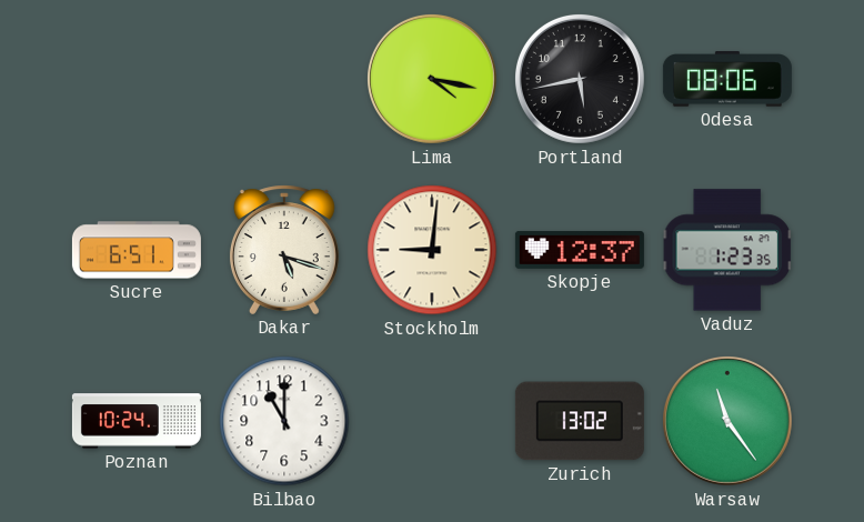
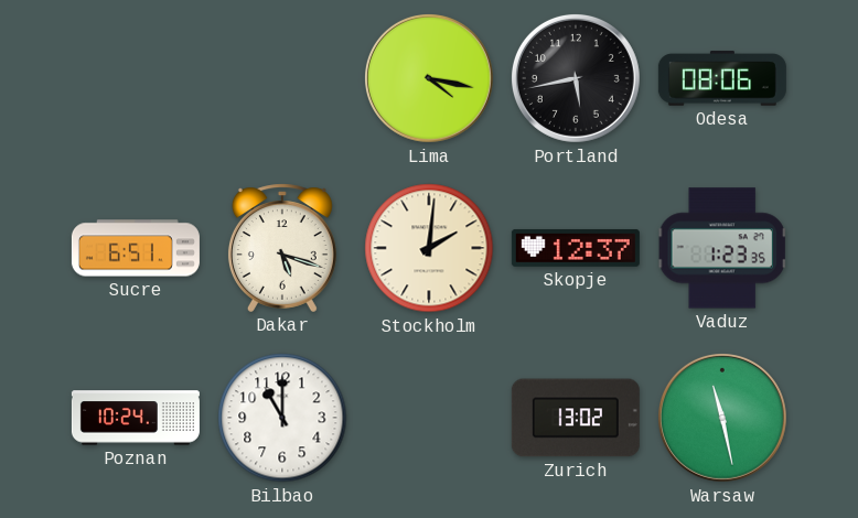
Stockholm: 9:01 -> 2:01
Warsaw: 11:24 -> 11:28
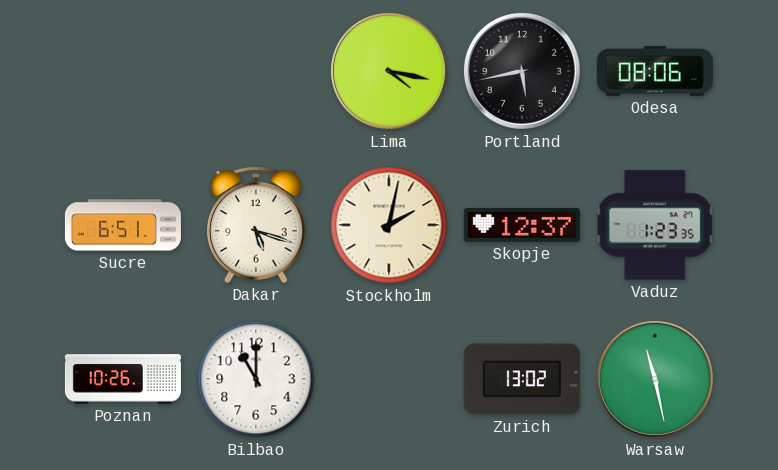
Stockholm: 2:01 -> 2:02
Poznan: 10:24 -> 10:26
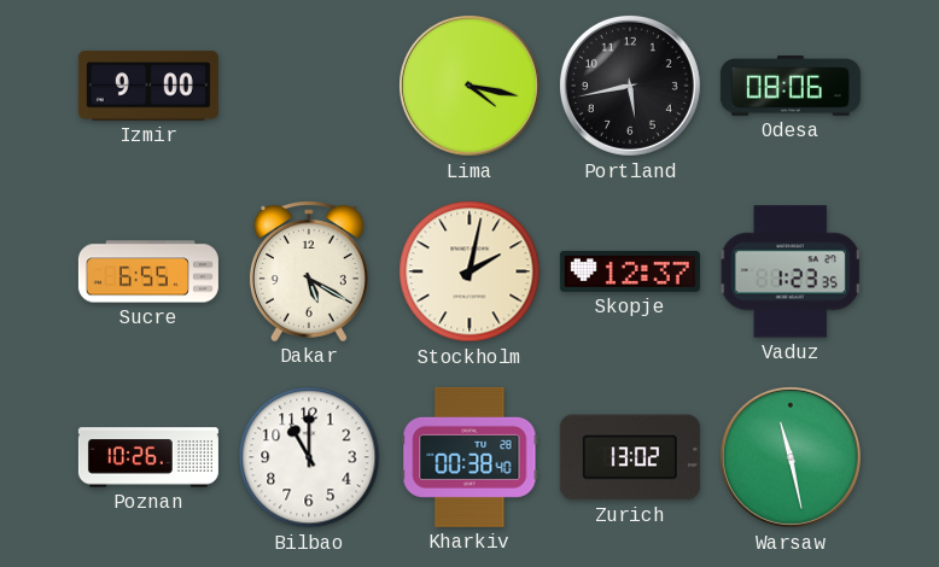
Izmir: none -> 9:00
Sucre: 6:51 -> 6:55
Dakar: 5:18 -> 5:20
Kharkiv: none -> 00:38
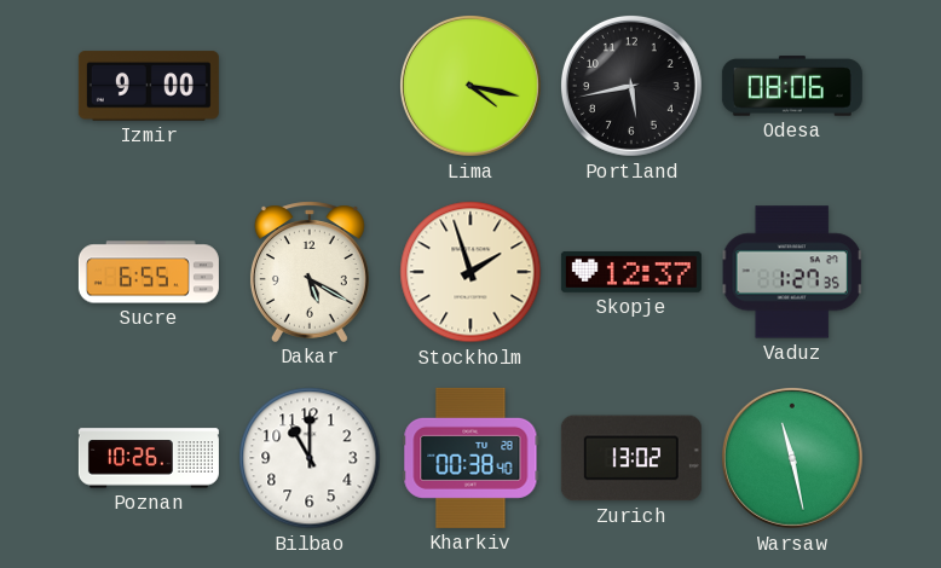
Stockholm: 2:02 -> 1:57
Vaduz: 1:23 -> 1:27
